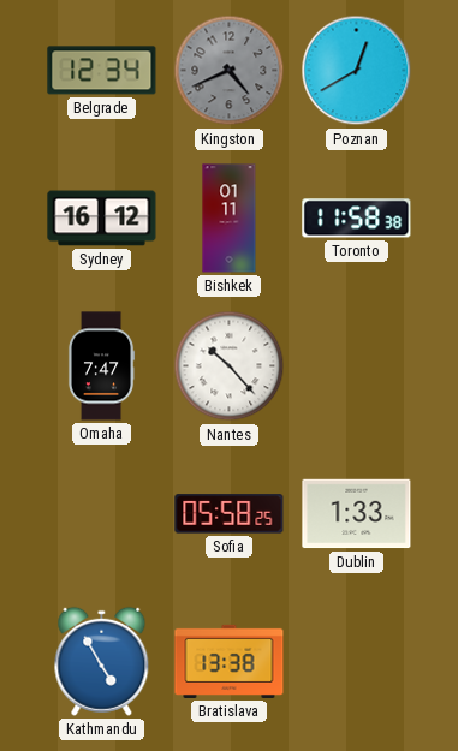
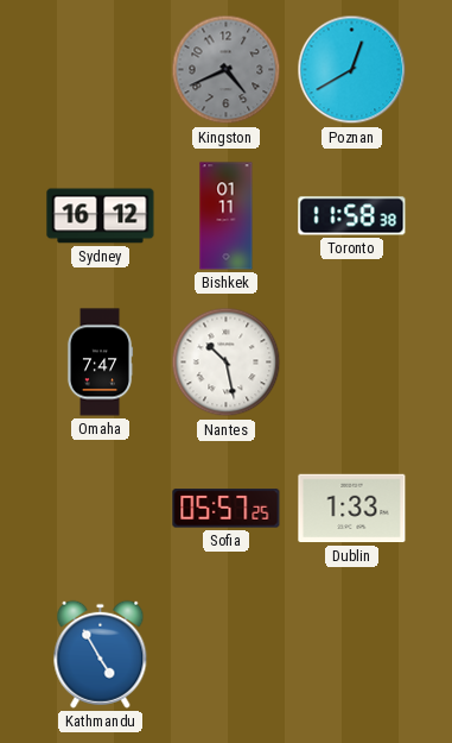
Belgrade: 12:34 -> none
Nantes: 10:23 -> 10:28
Sofia: 05:58 -> 05:57
Bratislava: 13:38 -> none
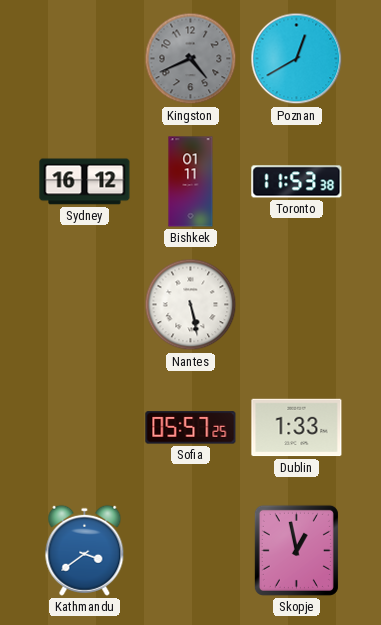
Toronto: 11:58 -> 11:53
Omaha: 7:47 -> none
Nantes: 10:28 -> 5:28
Kathmandu: 4:55 -> 3:39
Skopje: none -> 12:58
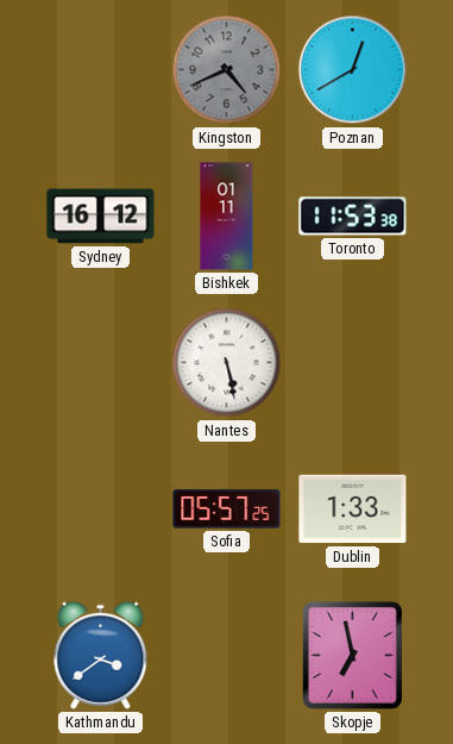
Skopje: 12:58 -> 6:58
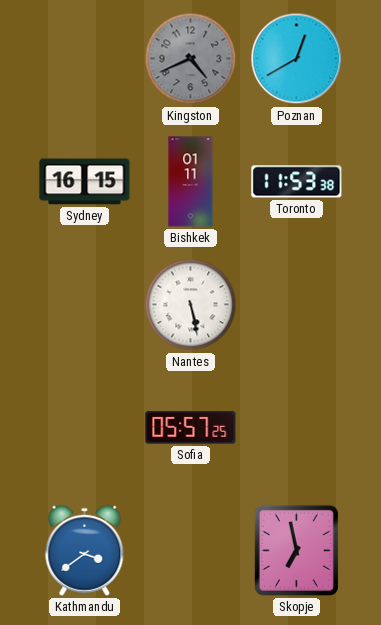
Sydney: 16:12 -> 16:15
Dublin: 1:33 -> none
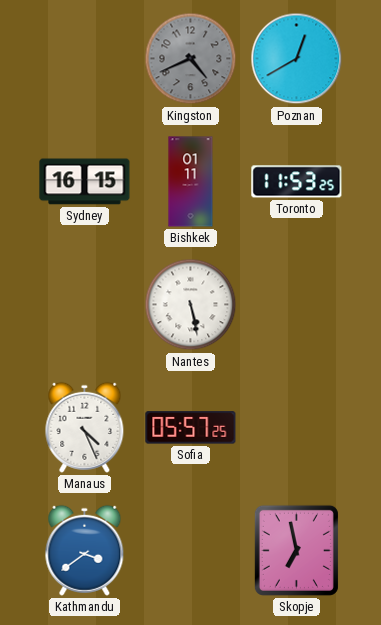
Toronto: 11:53:38 -> 11:53:25
Manaus: none -> 4:26
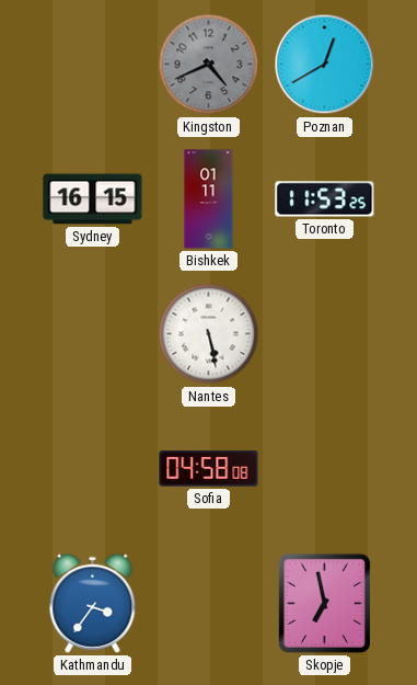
Manaus: 4:26 -> none
Sofia: 05:57 -> 04:58
Kathmandu: 3:39 -> 3:36
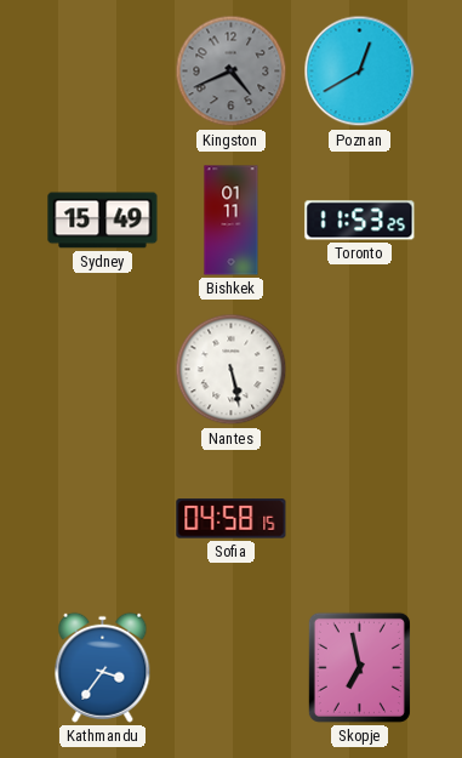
Sydney: 16:15 -> 15:49
Sofia: 04:58:08 -> 04:58:15
